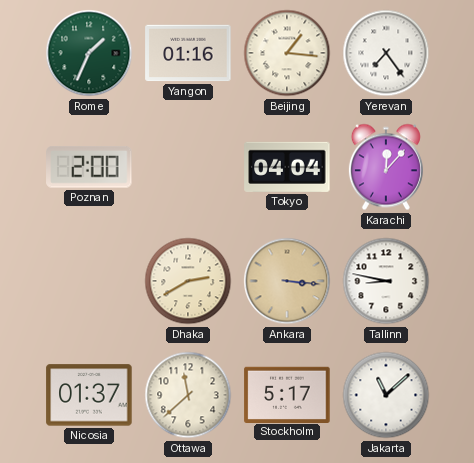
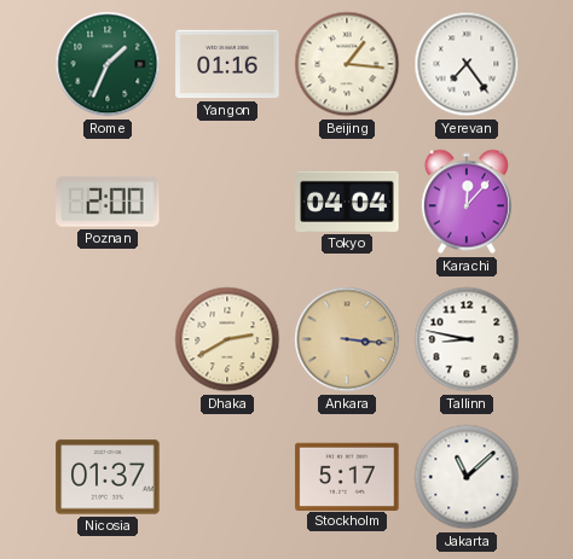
Ottawa: 11:38 -> none
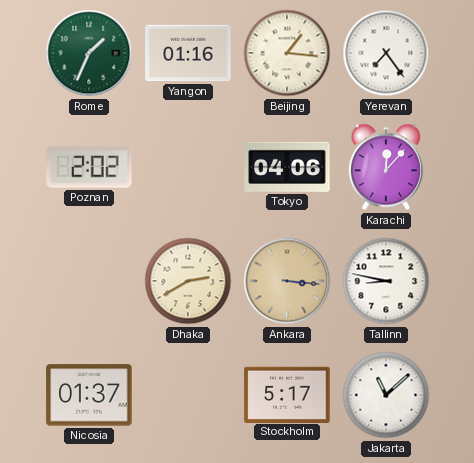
Poznan: 2:00 -> 2:02
Tokyo: 04:04 -> 04:06
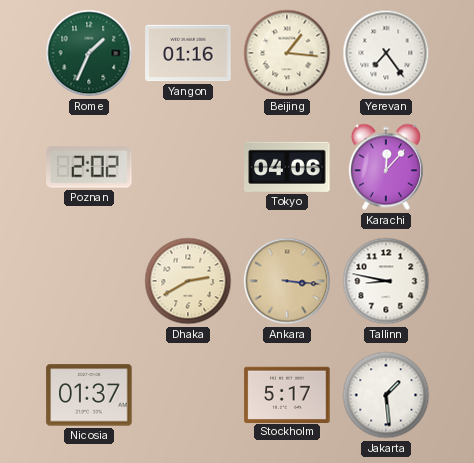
Jakarta: 11:08 -> 1:29
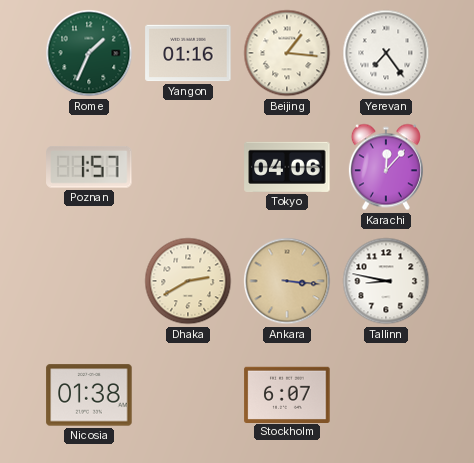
Poznan: 2:02 -> 1:57
Nicosia: 01:37 -> 01:38
Stockholm: 5:17 -> 6:07
Jakarta: 1:29 -> none
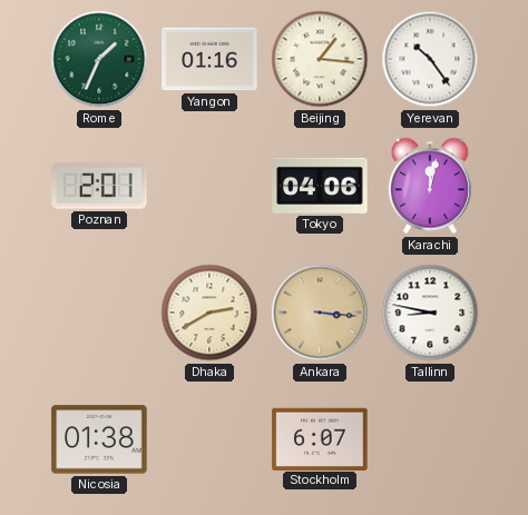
Yerevan: 7:24 -> 10:24
Poznan: 1:57 -> 2:01
Karachi: 12:07 -> 12:02
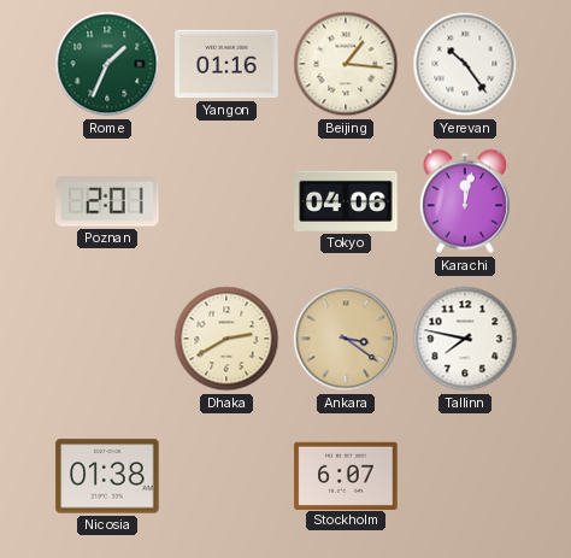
Ankara: 3:16 -> 3:21
Tallinn: 8:47 -> 7:47
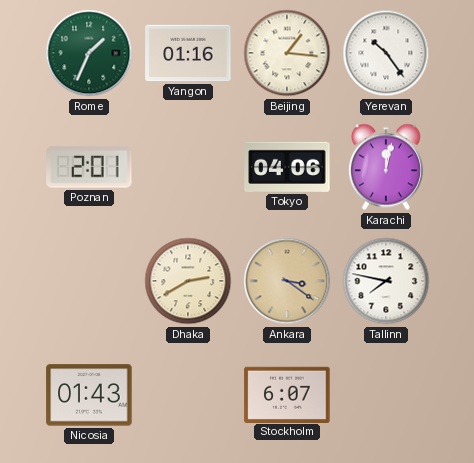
Nicosia: 01:38 -> 01:43
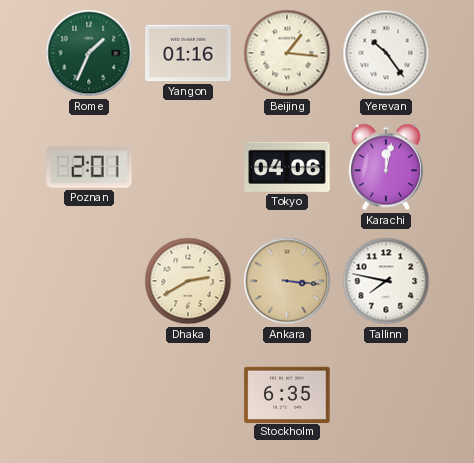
Ankara: 3:21 -> 3:16
Nicosia: 01:43 -> none
Stockholm: 6:07 -> 6:35
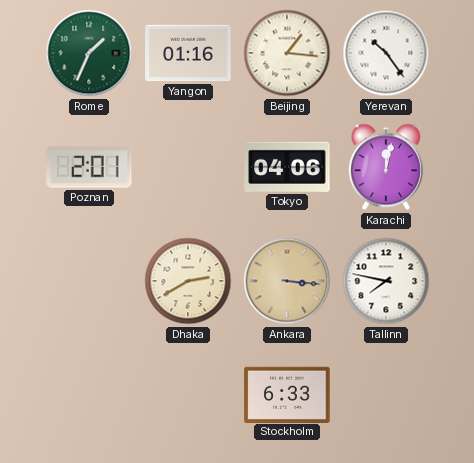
Stockholm: 6:35 -> 6:33
